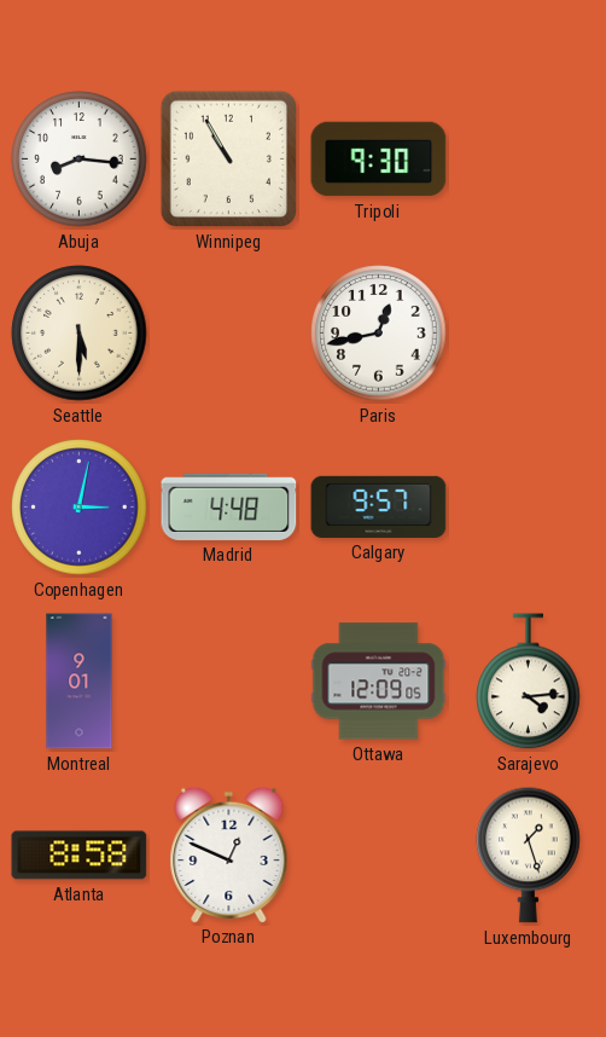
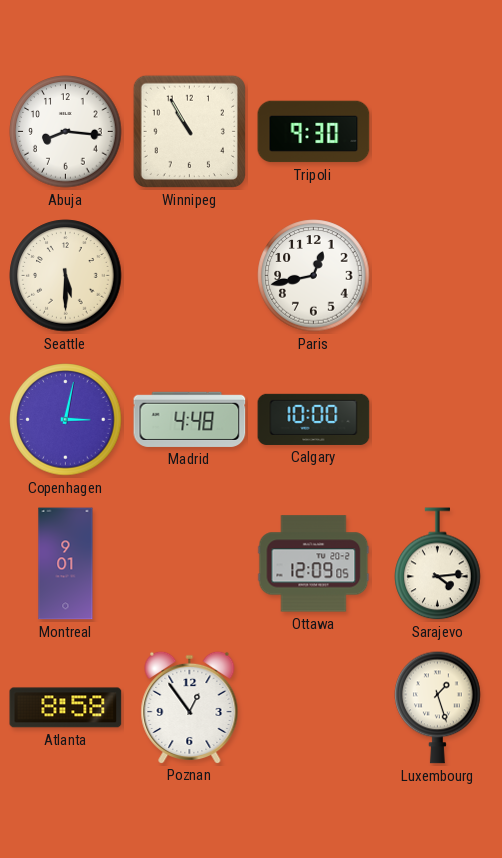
Calgary: 9:57 -> 10:00
Poznan: 12:49 -> 12:54
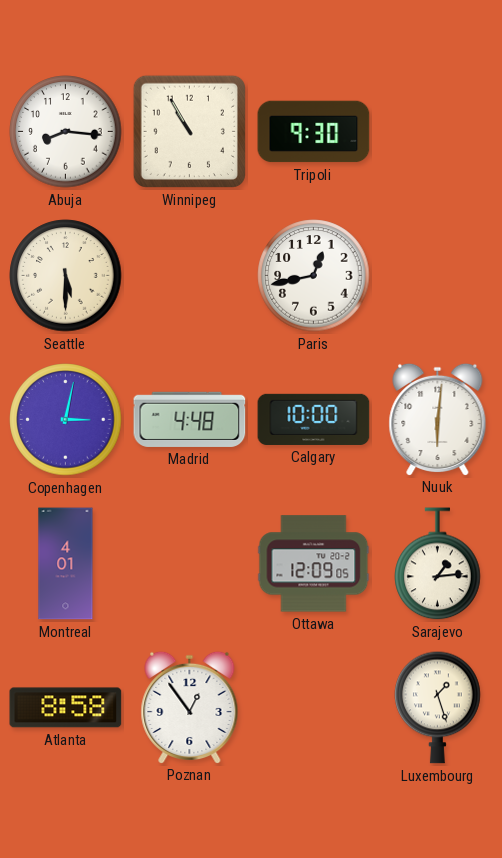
Nuuk: none -> 6:01
Montreal: 9:01 -> 4:01
Sarajevo: 4:14 -> 1:14
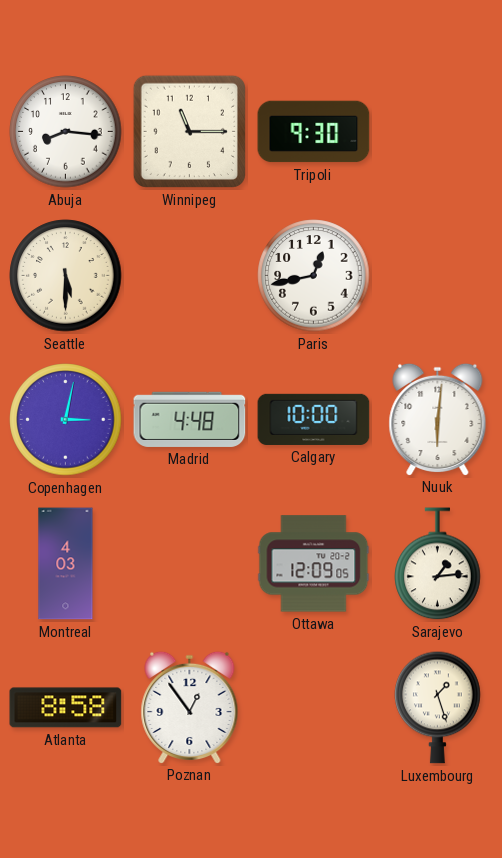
Winnipeg: 10:55 -> 11:15
Montreal: 4:01 -> 4:03
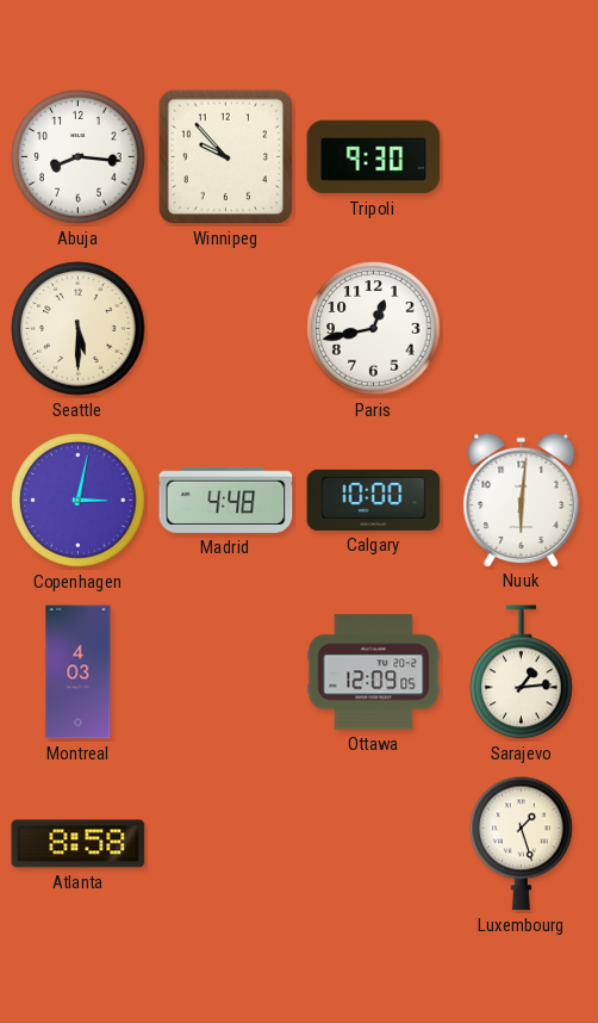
Winnipeg: 11:15 -> 9:53
Poznan: 12:54 -> none
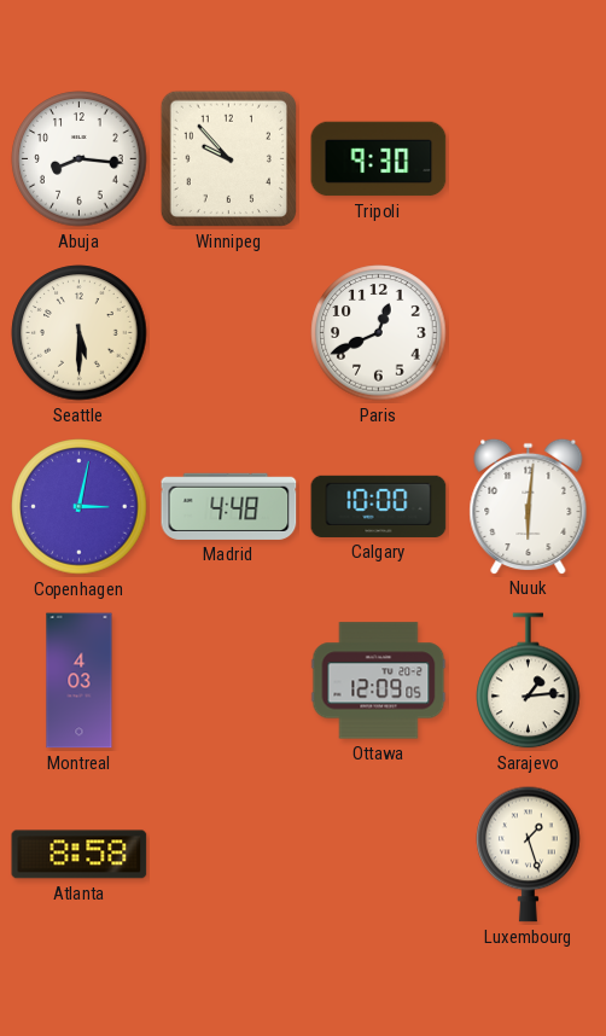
Paris: 12:43 -> 12:41
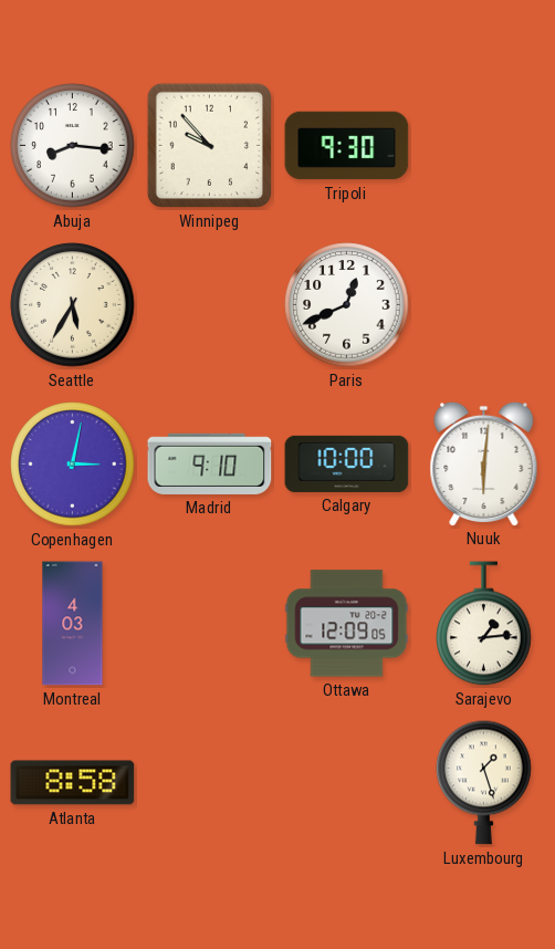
Seattle: 5:30 -> 5:35
Madrid: 4:48 -> 9:10
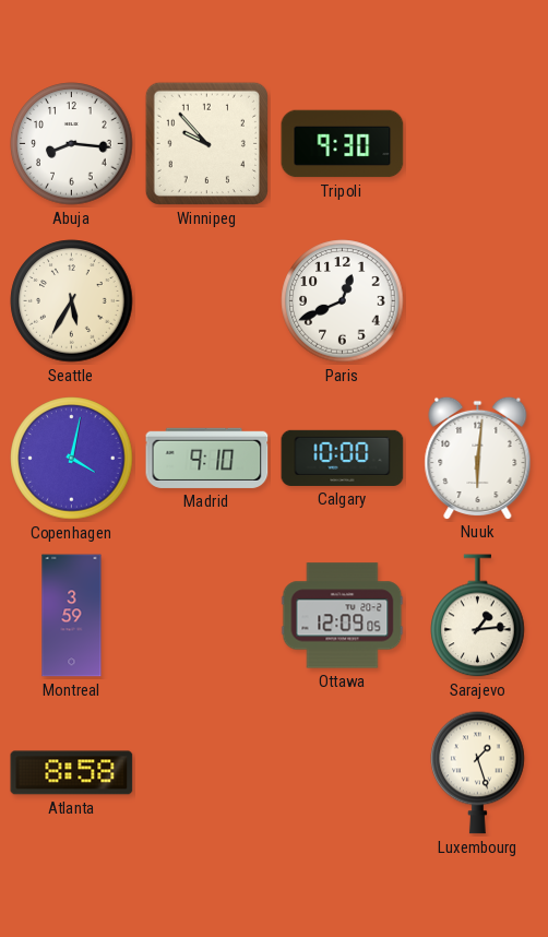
Copenhagen: 3:02 -> 4:02
Montreal: 4:03 -> 3:59
